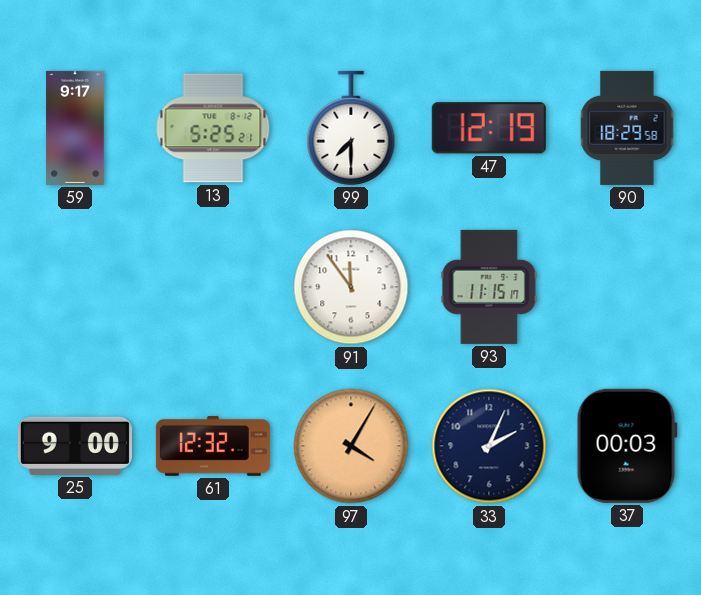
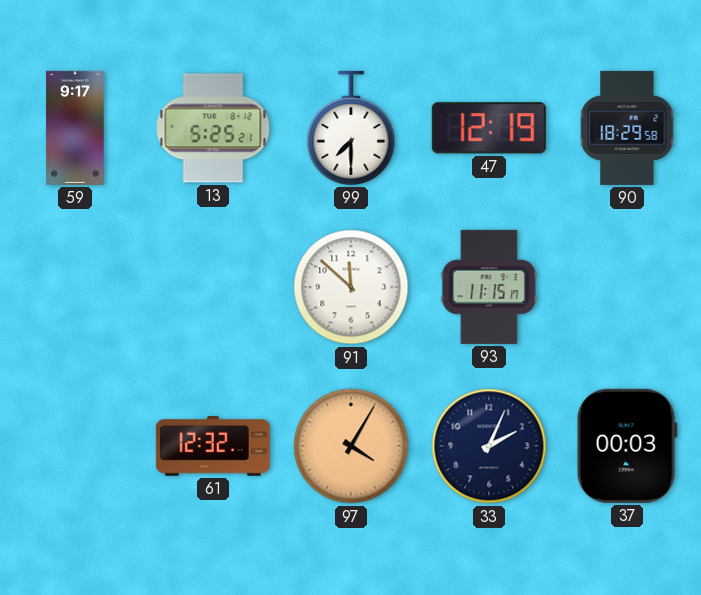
91: 11:54 -> 11:52
25: 9:00 -> none
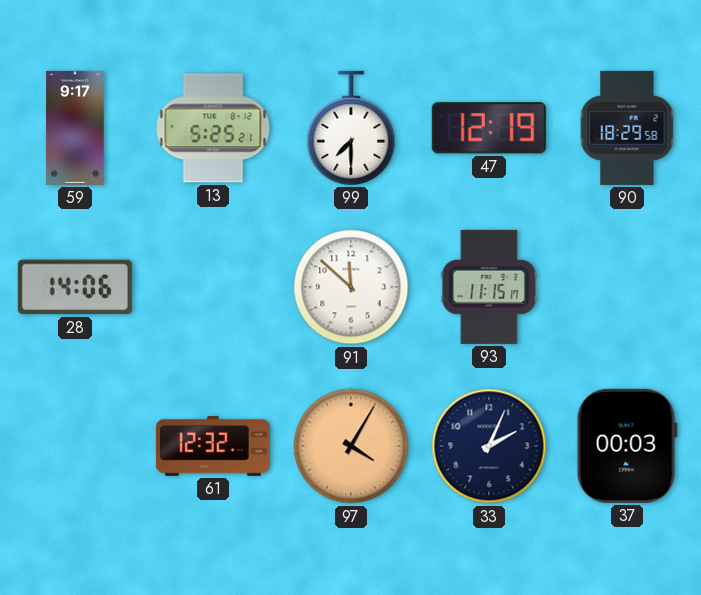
28: none -> 14:06
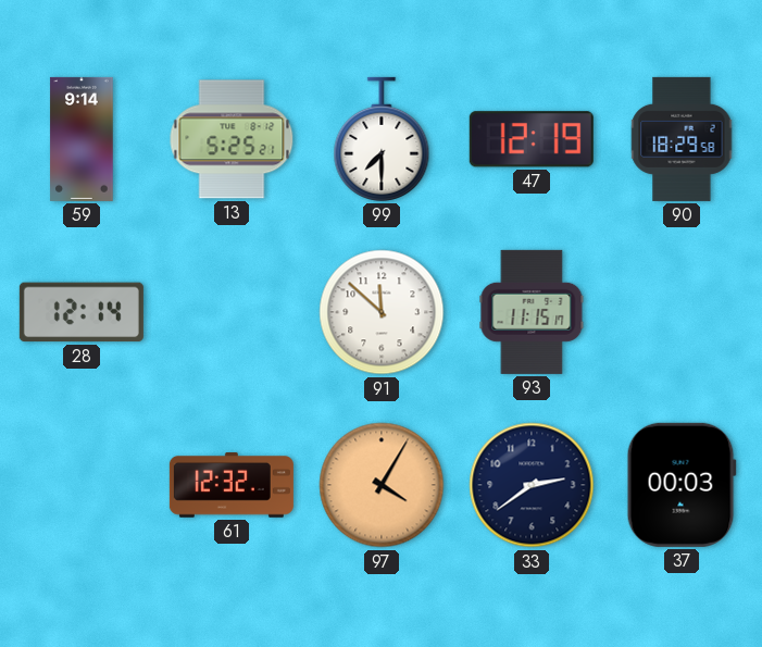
59: 9:17 -> 9:14
28: 14:06 -> 12:14
33: 2:04 -> 2:39
